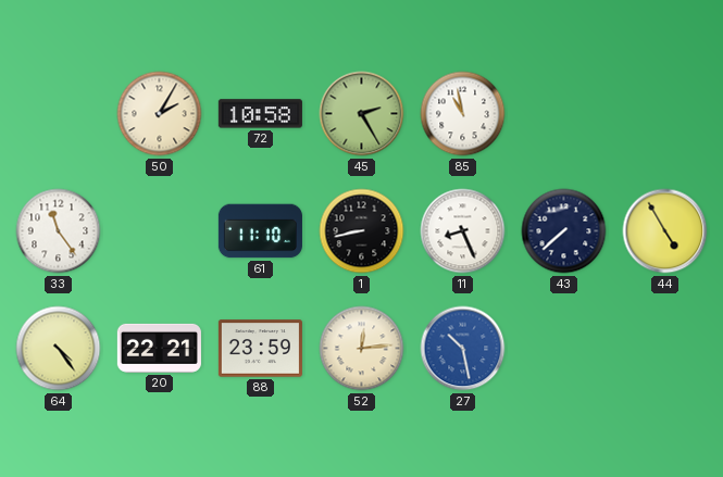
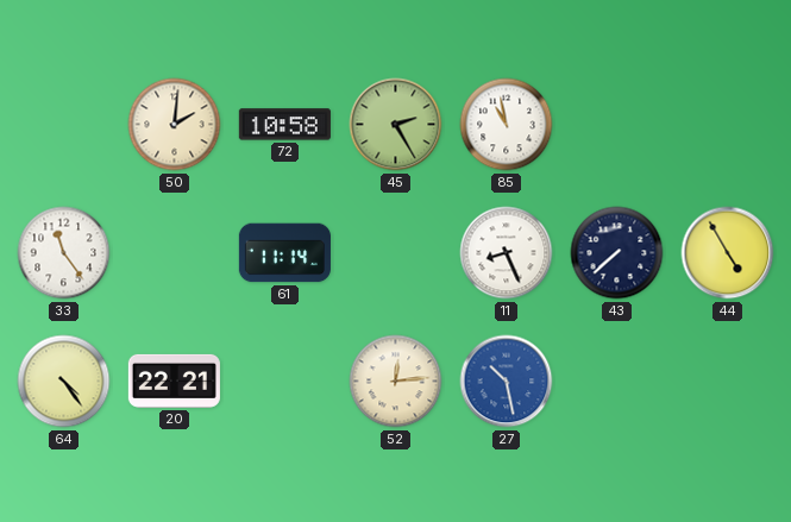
50: 2:05 -> 2:01
61: 11:10 -> 11:14
1: 8:43 -> none
88: 23:59 -> none
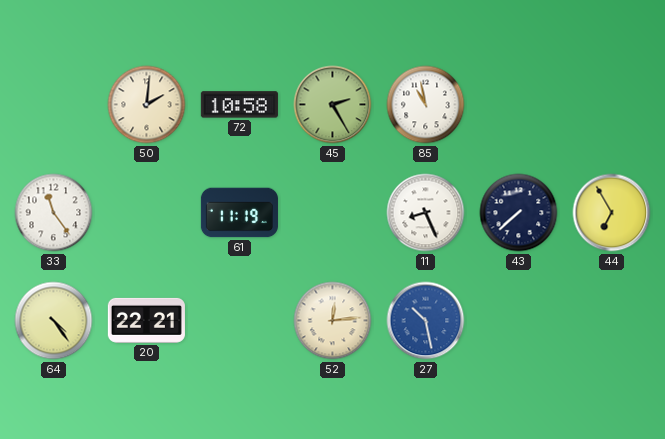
61: 11:14 -> 11:19
44: 4:55 -> 6:55
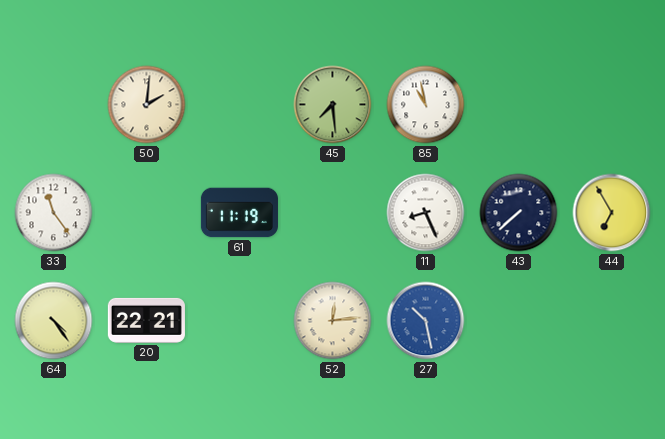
72: 10:58 -> none
45: 2:25 -> 7:29
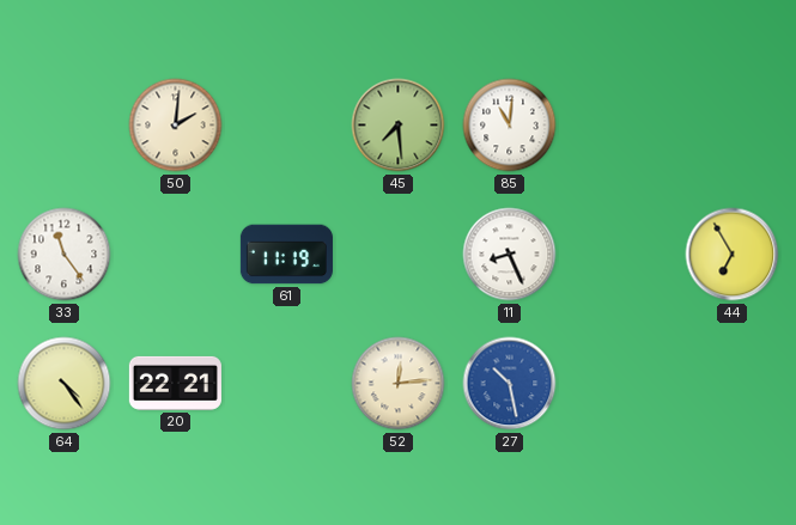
85: 10:58 -> 11:01
43: 7:38 -> none
